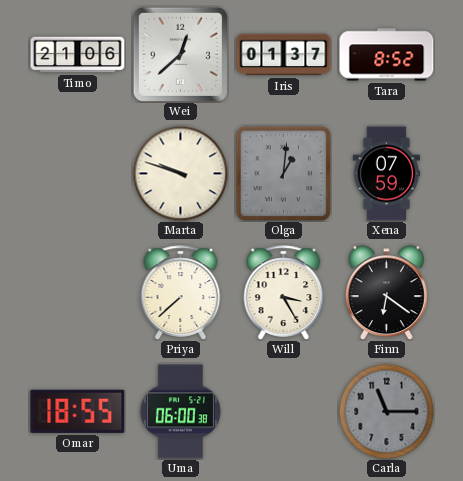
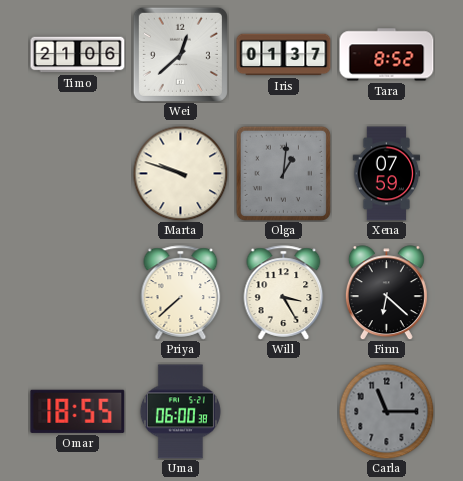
Finn: 6:21 -> 6:22
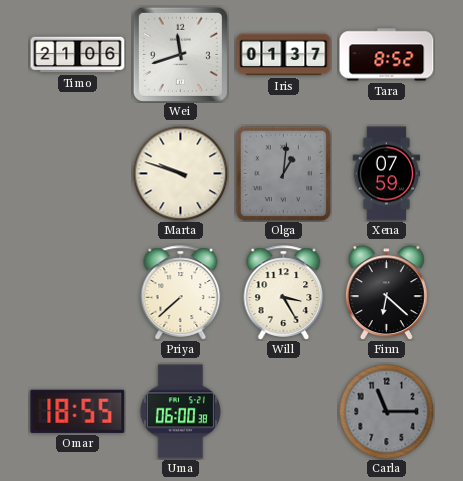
Wei: 12:38 -> 11:42
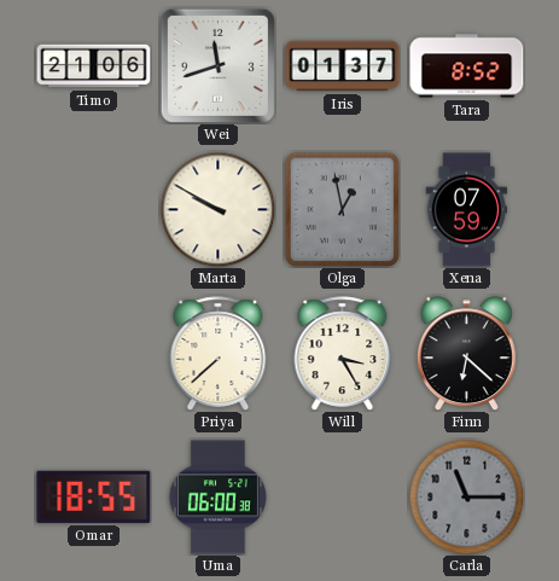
Marta: 9:48 -> 9:50
Olga: 1:01 -> 12:58
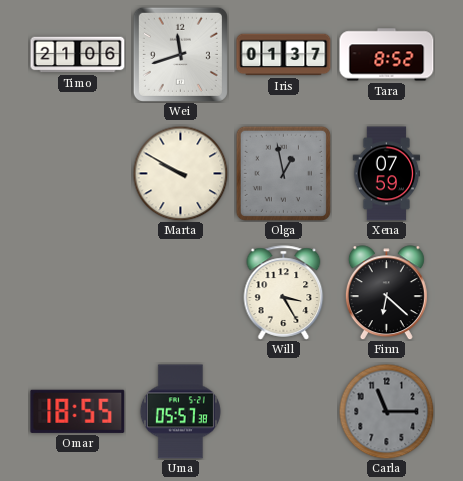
Priya: 7:38 -> none
Uma: 06:00 -> 05:57
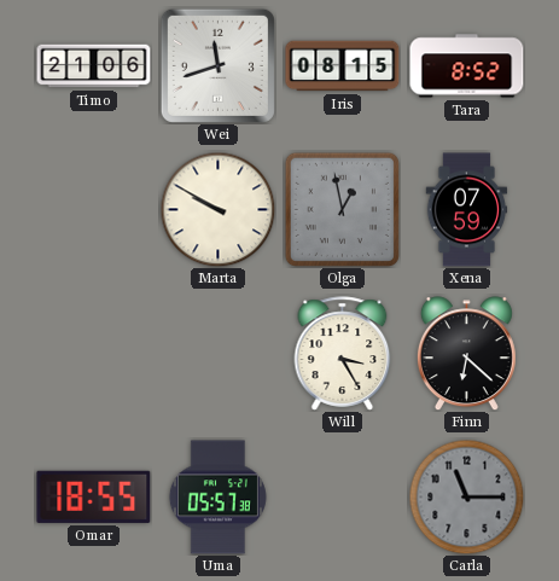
Iris: 01:37 -> 08:15
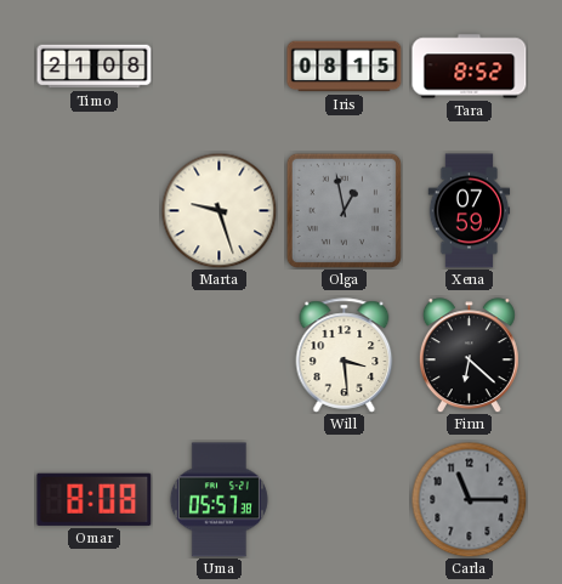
Timo: 21:06 -> 21:08
Wei: 11:42 -> none
Marta: 9:50 -> 9:27
Will: 3:25 -> 3:29
Omar: 18:55 -> 8:08
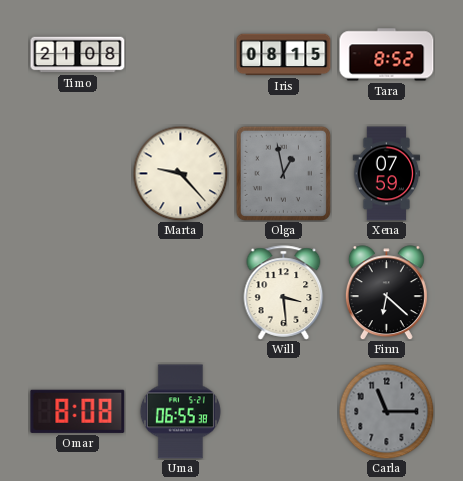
Marta: 9:27 -> 9:23
Uma: 05:57 -> 06:55
